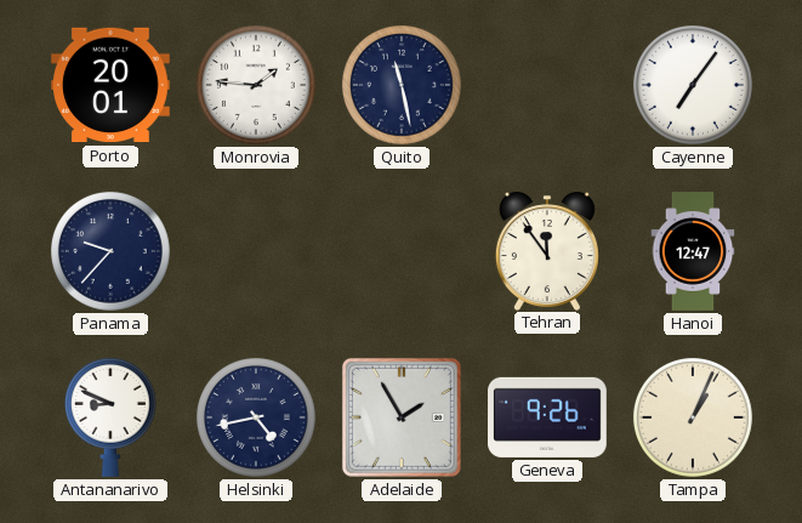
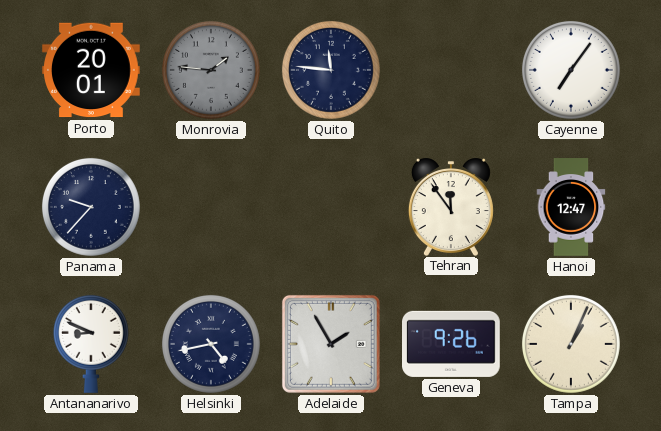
Monrovia dial: white -> grey
Quito: 11:28 -> 11:46
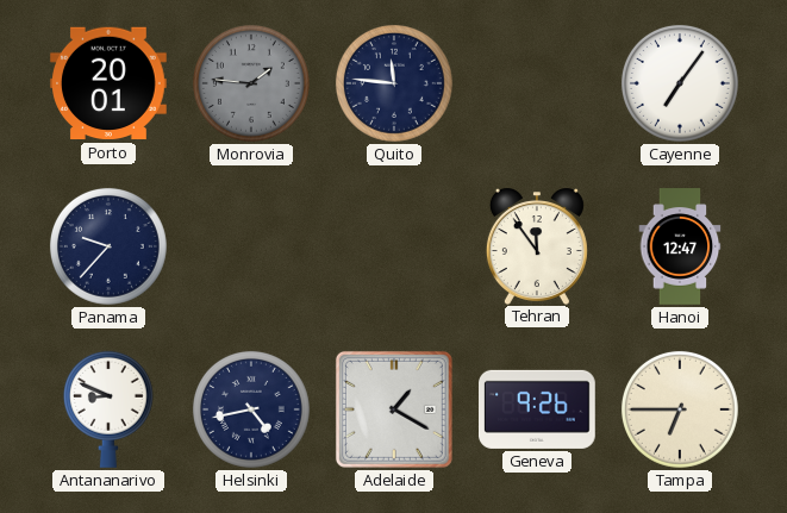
Adelaide: 1:55 -> 1:20
Tampa: 1:04 -> 6:45
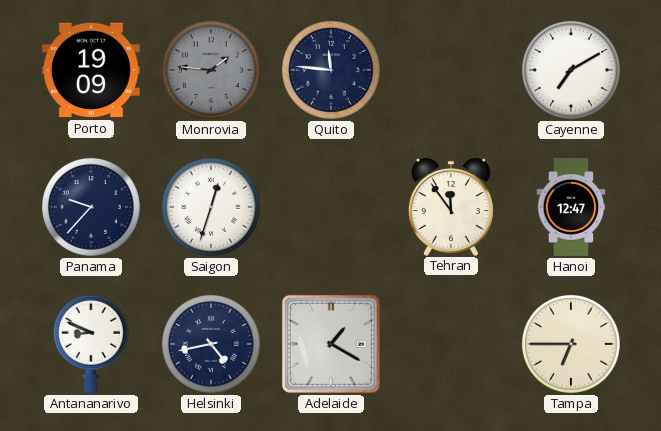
Porto: 20:01 -> 19:09
Cayenne: 7:06 -> 7:10
Saigon: none -> 12:33
Geneva: 9:26 -> none
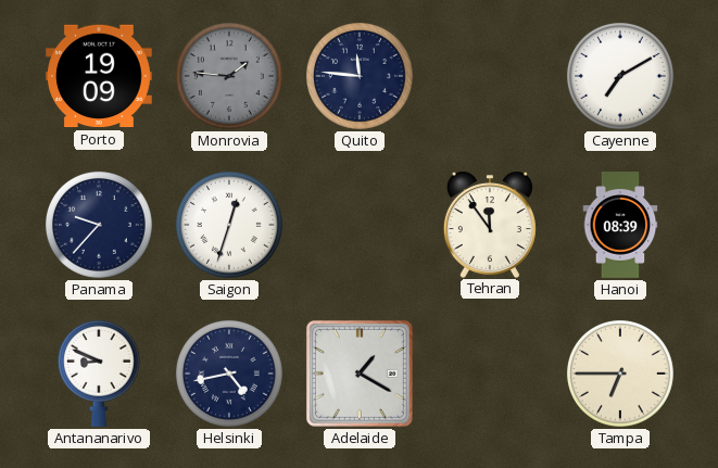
Hanoi: 12:47 -> 08:39
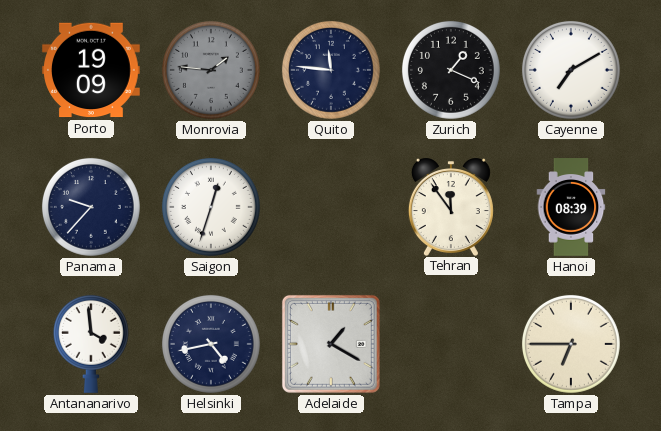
Zurich: none -> 1:19
Antananarivo: 8:49 -> 3:59
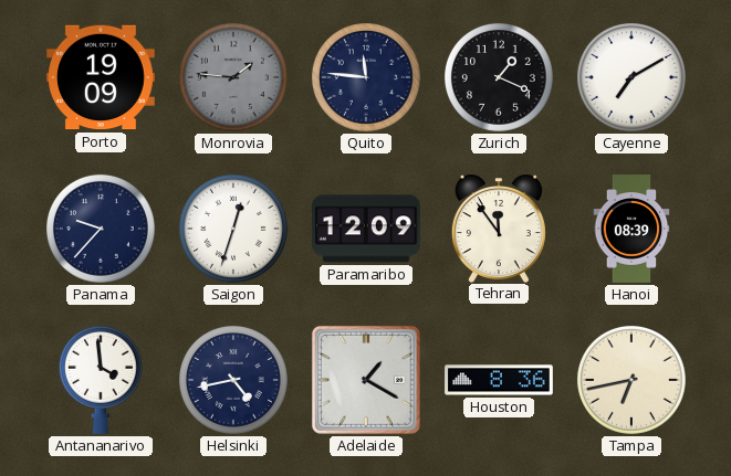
Paramaribo: none -> 12:09
Houston: none -> 8:36
Tampa: 6:45 -> 6:43
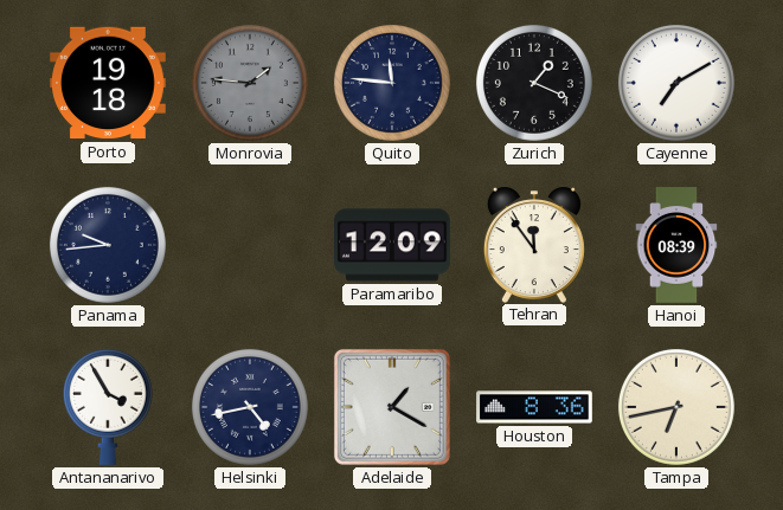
Porto: 19:09 -> 19:18
Panama: 9:37 -> 9:44
Saigon: 12:33 -> none
Antananarivo: 3:59 -> 3:55
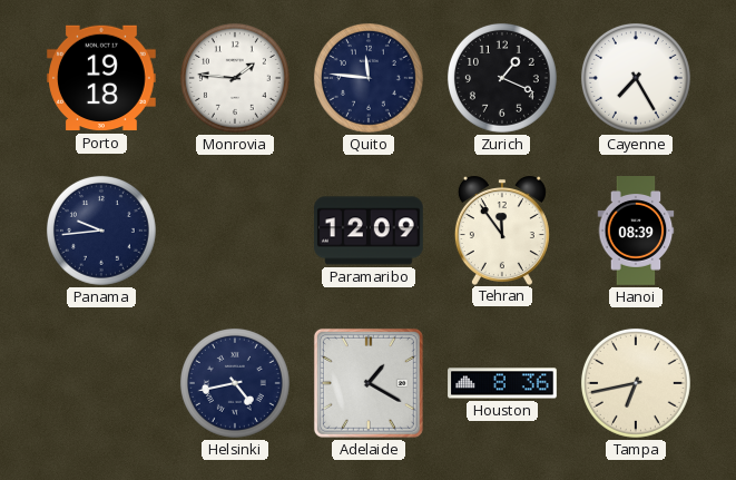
Monrovia dial: grey -> white
Cayenne: 7:10 -> 7:25
Antananarivo: 3:55 -> none
